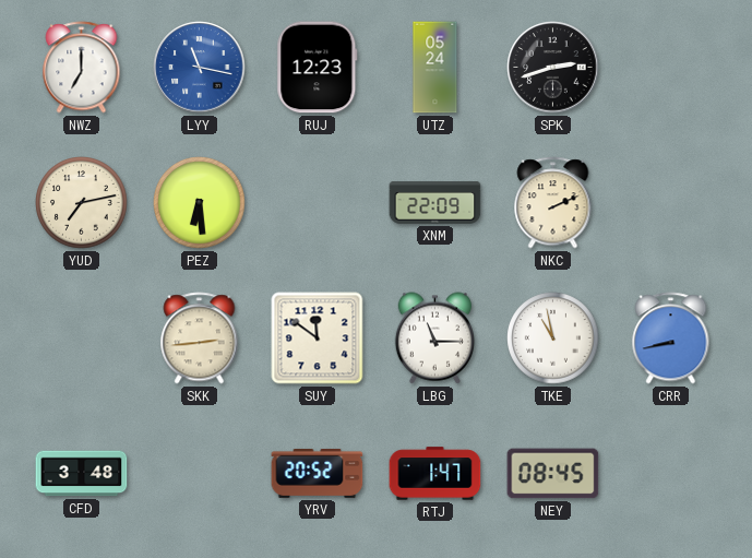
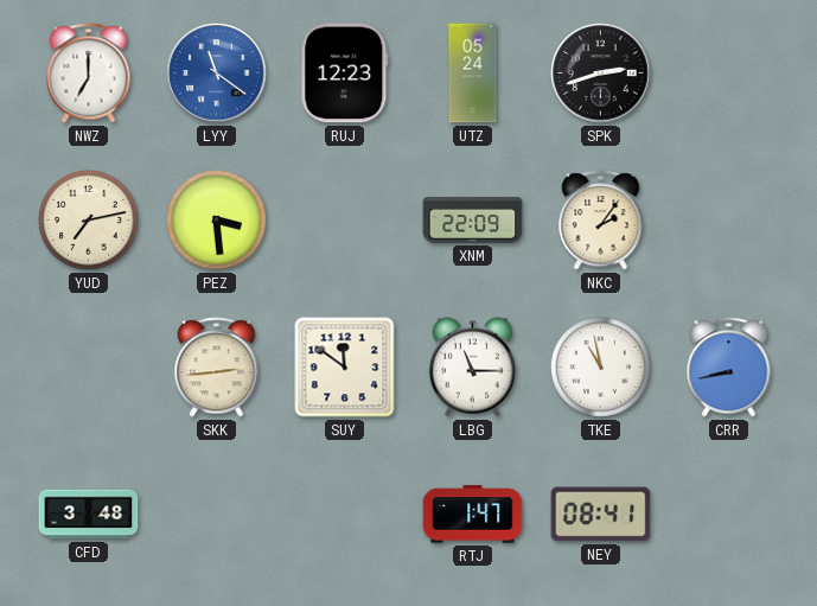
LYY: 11:17 -> 11:21
PEZ: 6:29 -> 3:29
NKC: 2:11 -> 2:06
YRV: 20:52 -> none
NEY: 08:45 -> 08:41
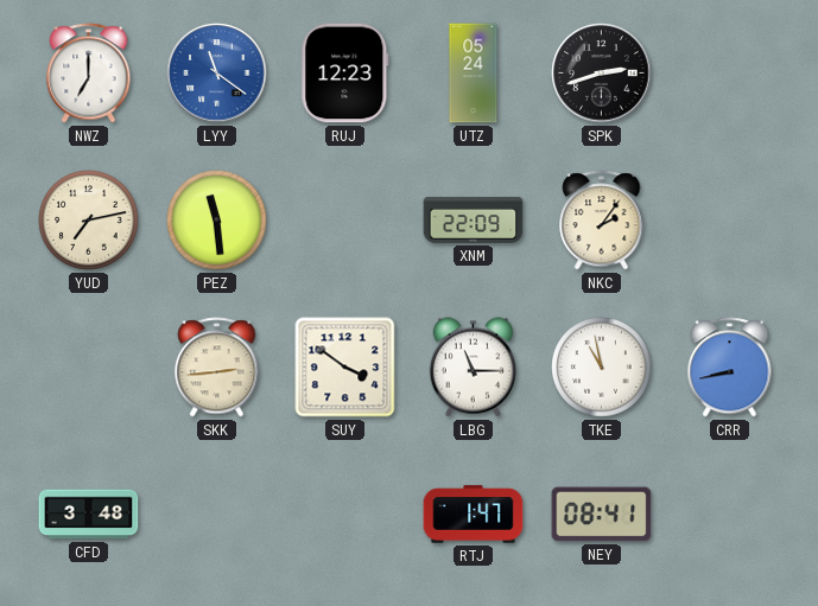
PEZ: 3:29 -> 11:29
SUY: 11:51 -> 3:51
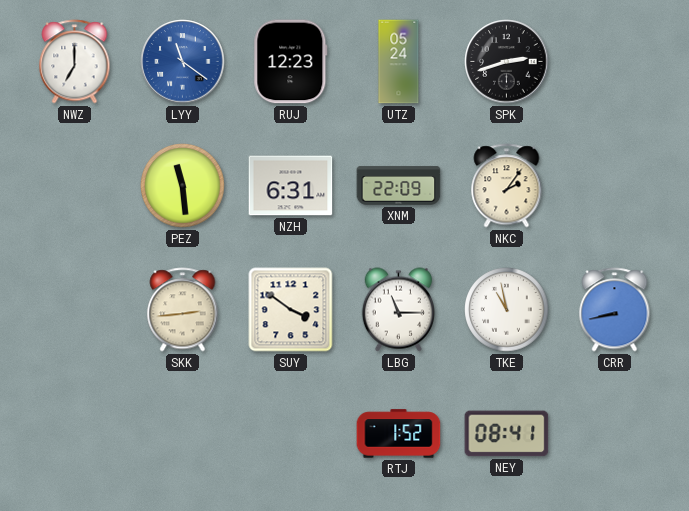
YUD: 7:13 -> none
NZH: none -> 6:31
CFD: 3:48 -> none
RTJ: 1:47 -> 1:52
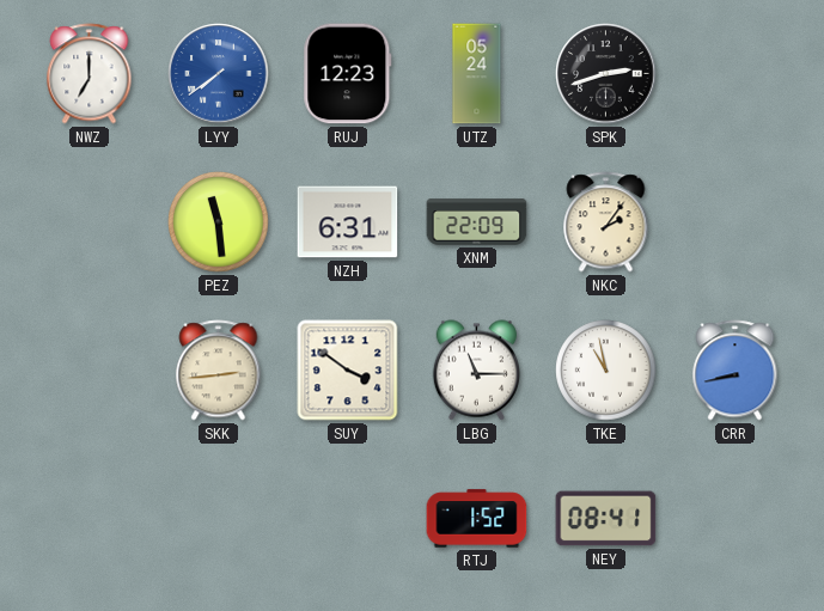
LYY: 11:21 -> 7:39
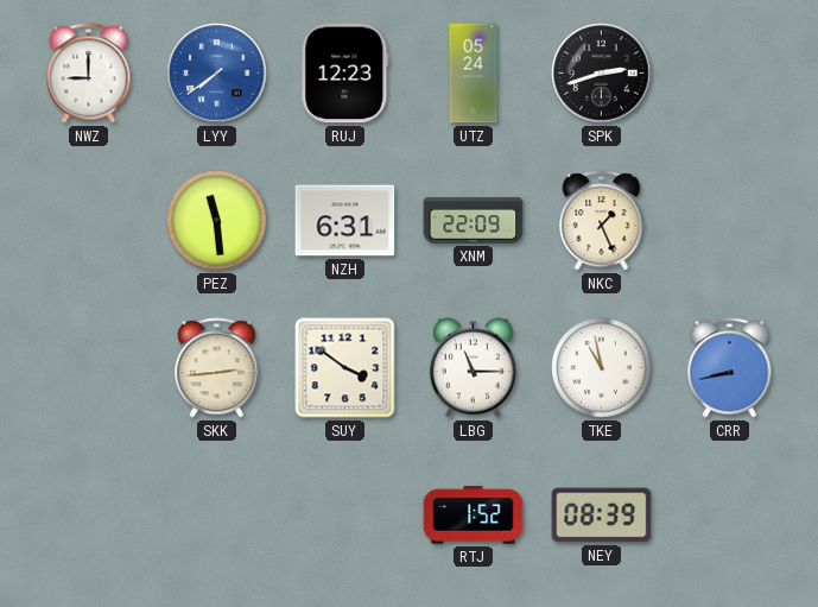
NWZ: 7:00 -> 9:00
NKC: 2:06 -> 1:26
NEY: 08:41 -> 08:39
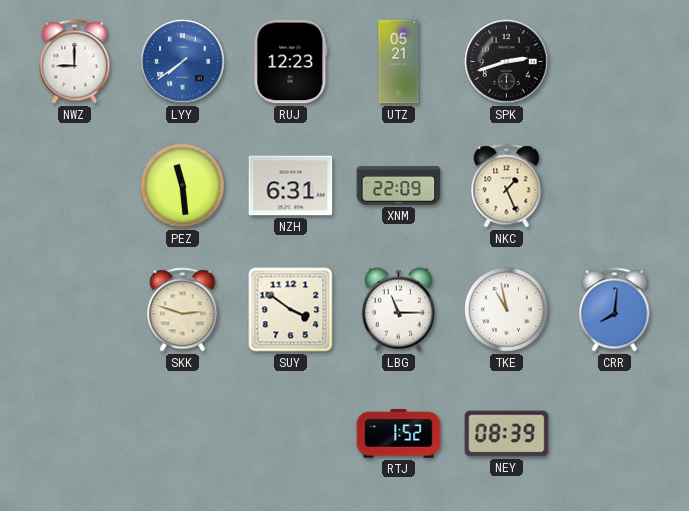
UTZ: 05:24 -> 05:21
SKK: 2:44 -> 2:48
CRR: 8:43 -> 8:01
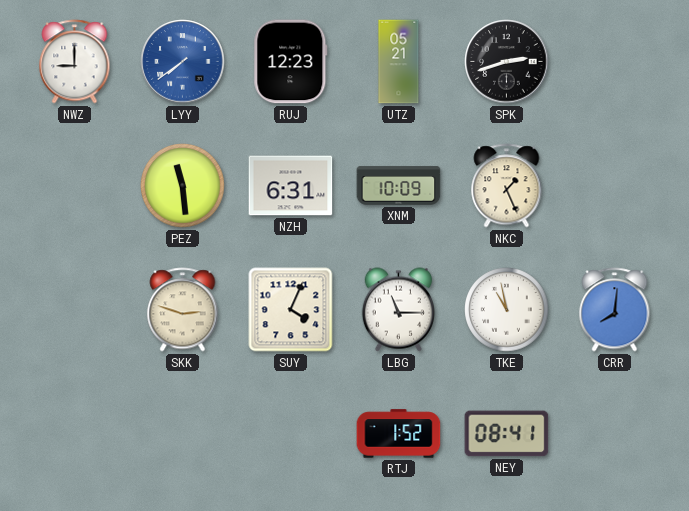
XNM: 22:09 -> 10:09
SUY: 3:51 -> 4:04
NEY: 08:39 -> 08:41
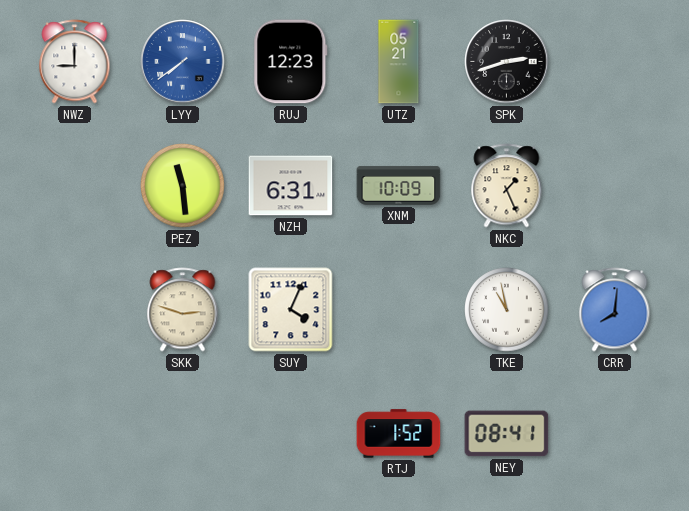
LBG: 11:15 -> none
